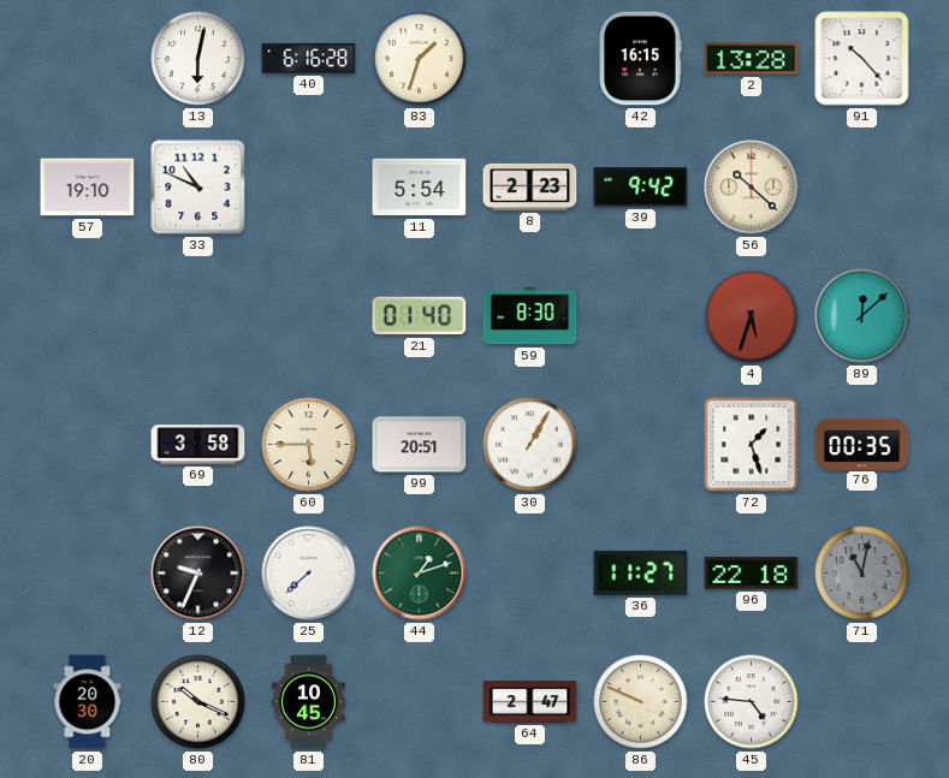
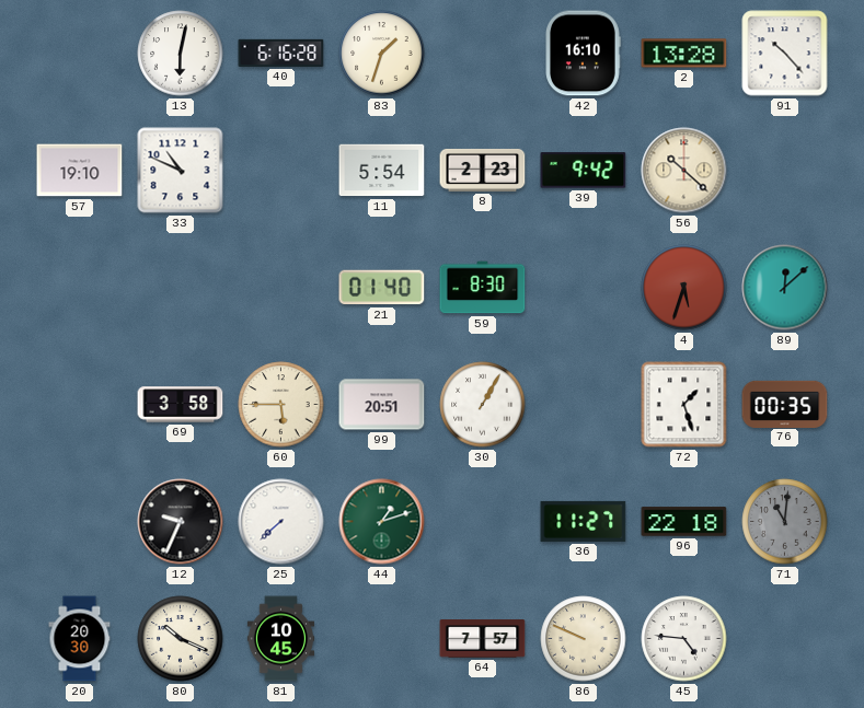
42: 16:15 -> 16:10
71: 11:02 -> 11:01
64: 2:47 -> 7:57
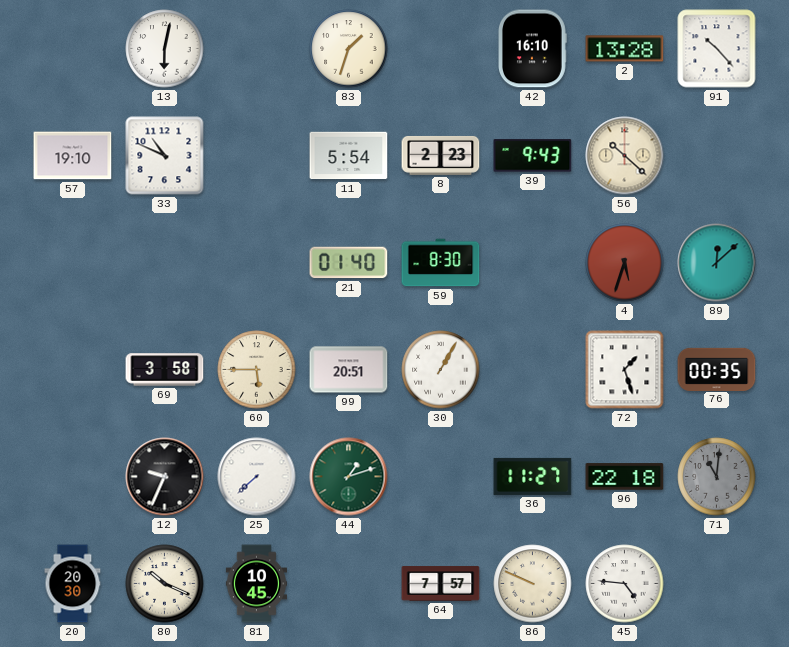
40: 6:16 -> none
39: 9:42 -> 9:43
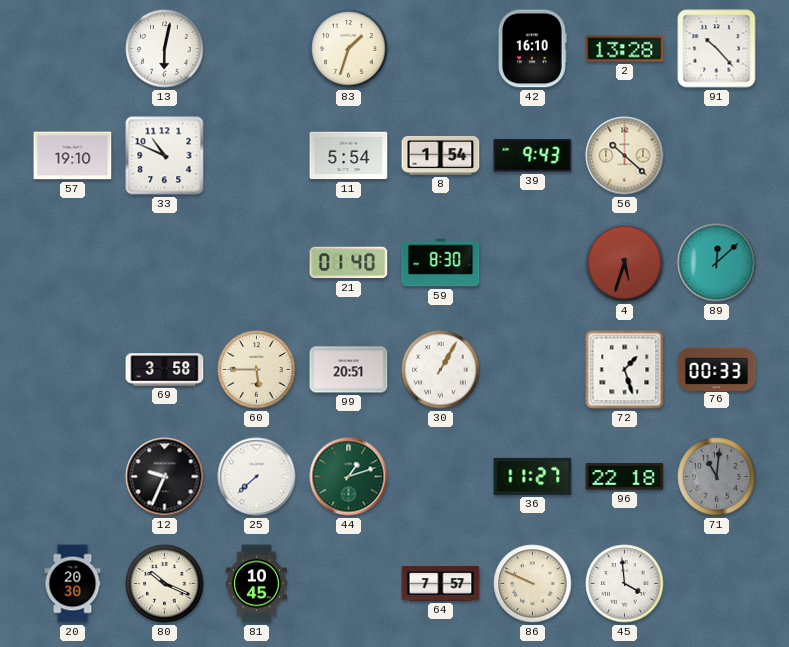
8: 2:23 -> 1:54
76: 00:35 -> 00:33
45: 4:46 -> 3:59
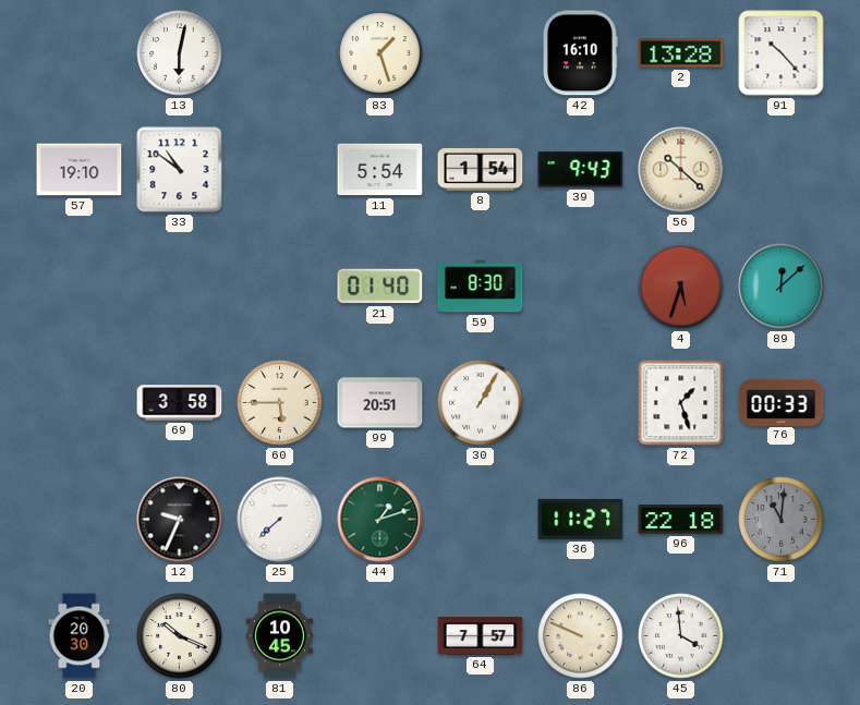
83: 1:33 -> 1:27
33: 10:49 -> 10:51
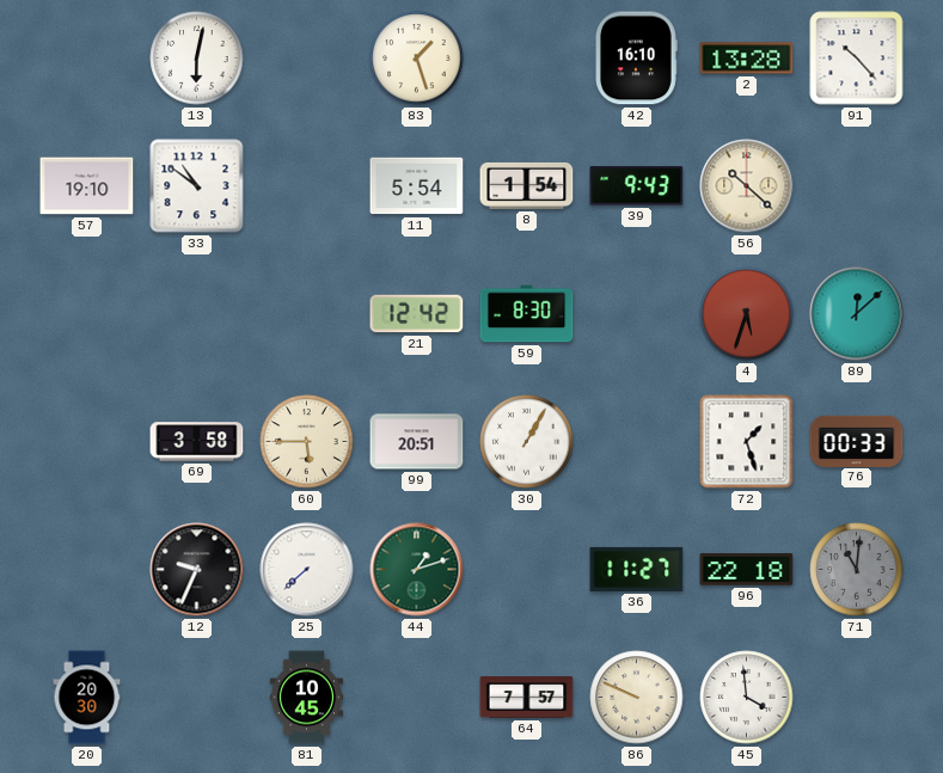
21: 01:40 -> 12:42
80: 10:19 -> none
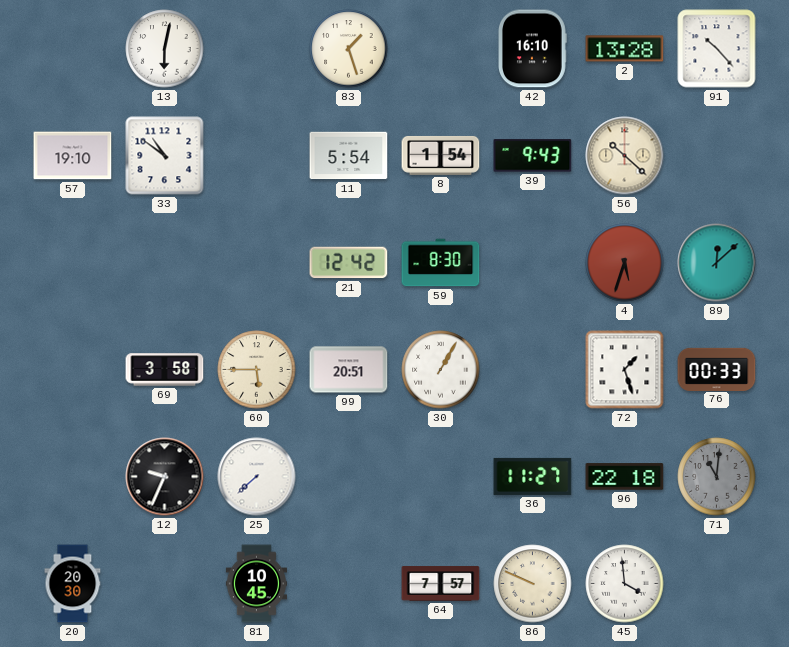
44: 1:12 -> none
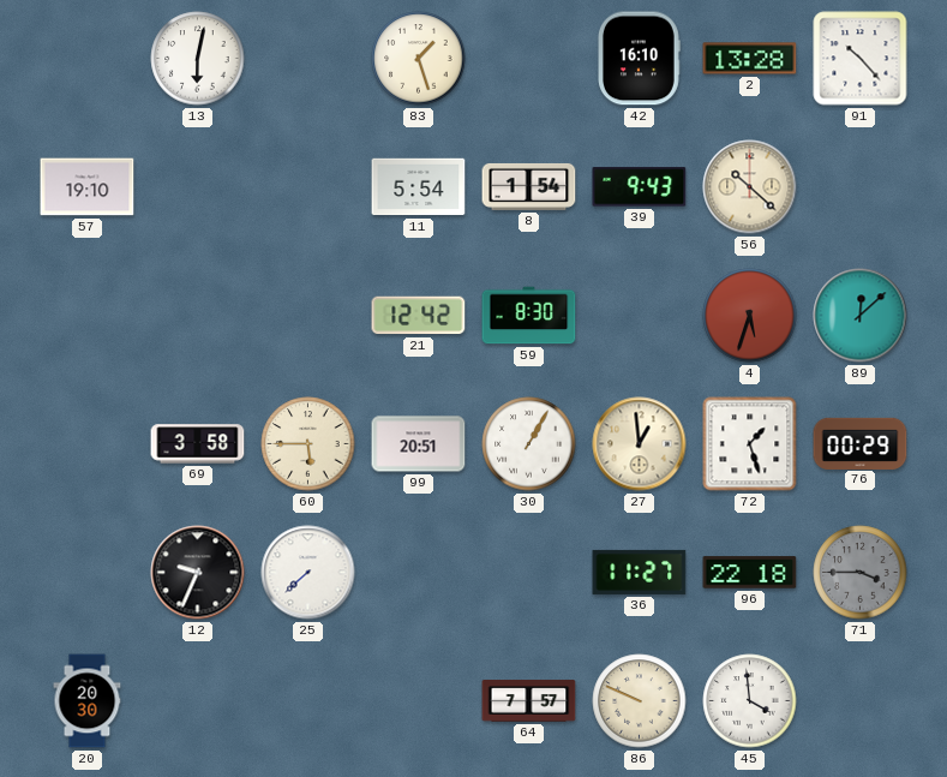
33: 10:51 -> none
27: none -> 12:59
76: 00:33 -> 00:29
71: 11:01 -> 3:45
81: 10:45 -> none
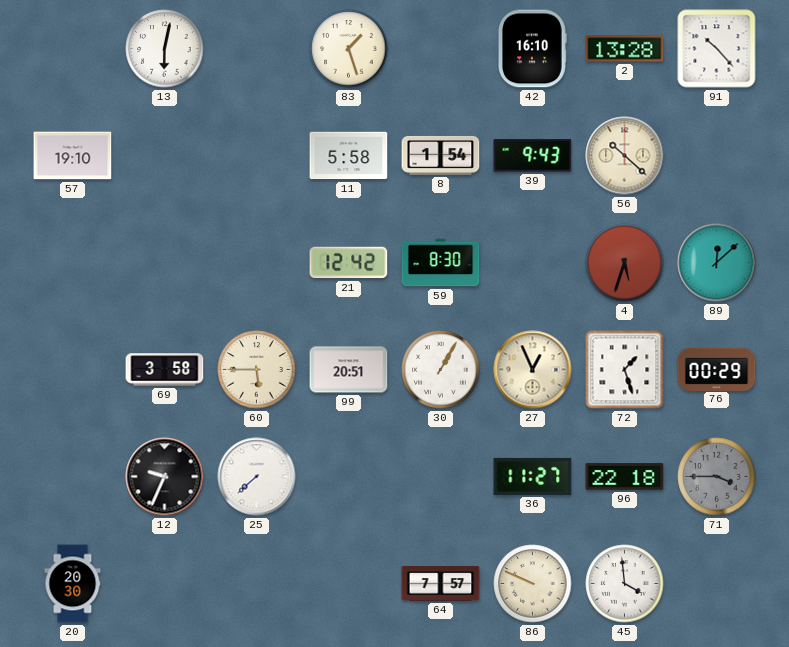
11: 5:54 -> 5:58
27: 12:59 -> 12:56
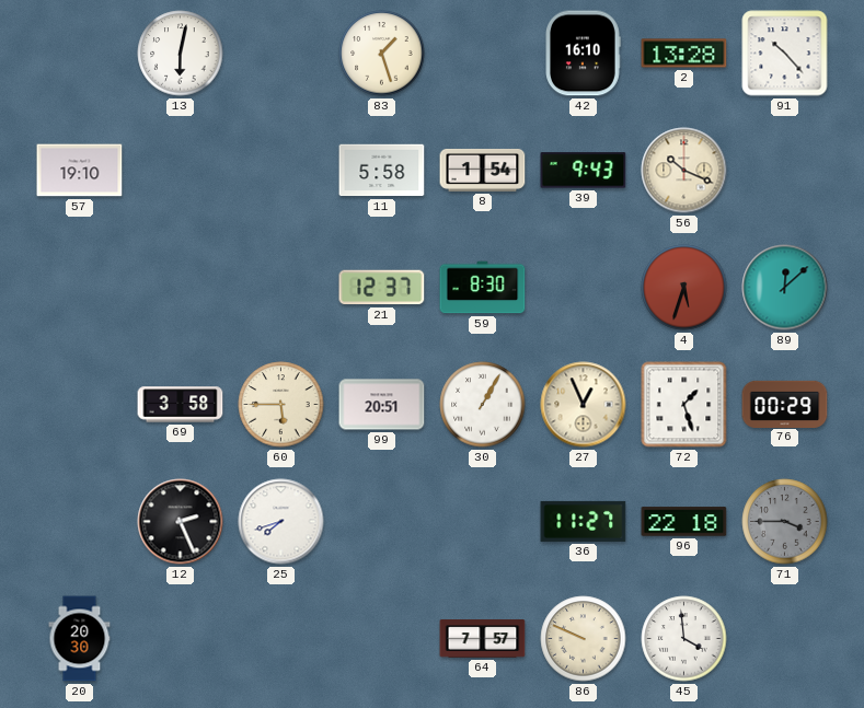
56: 10:22 -> 10:19
21: 12:42 -> 12:37
12: 9:34 -> 2:26
25: 7:38 -> 7:42
